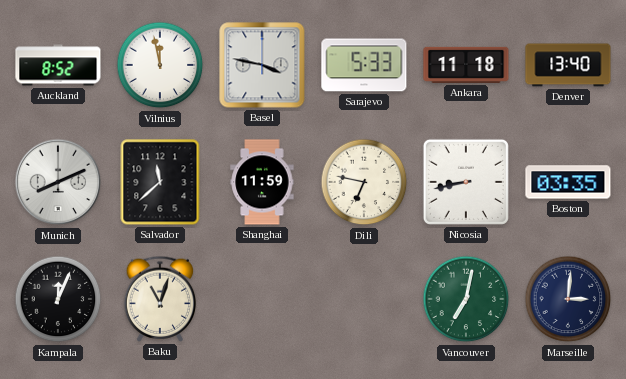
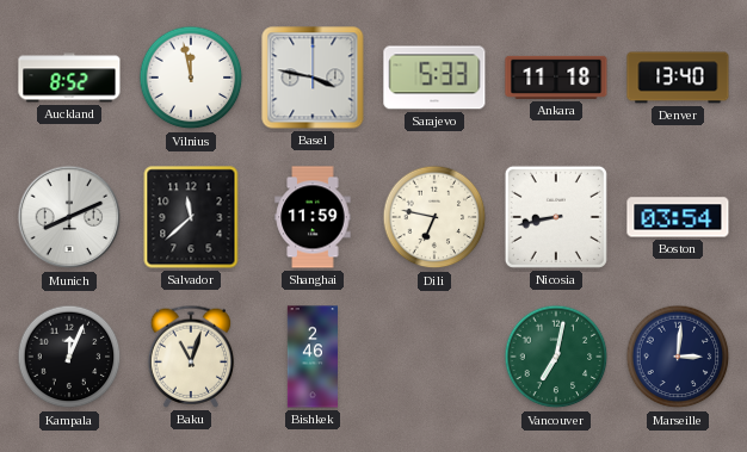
Boston: 03:35 -> 03:54
Bishkek: none -> 2:46
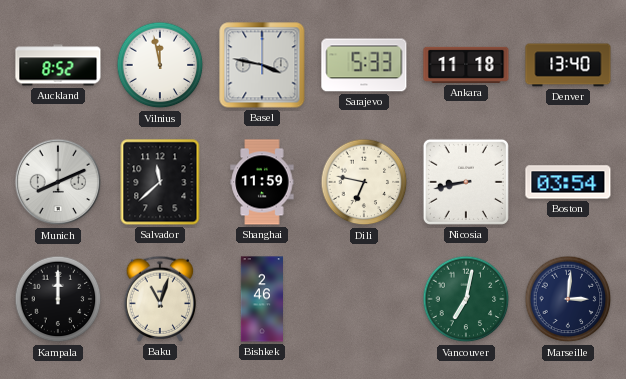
Kampala: 12:04 -> 12:00
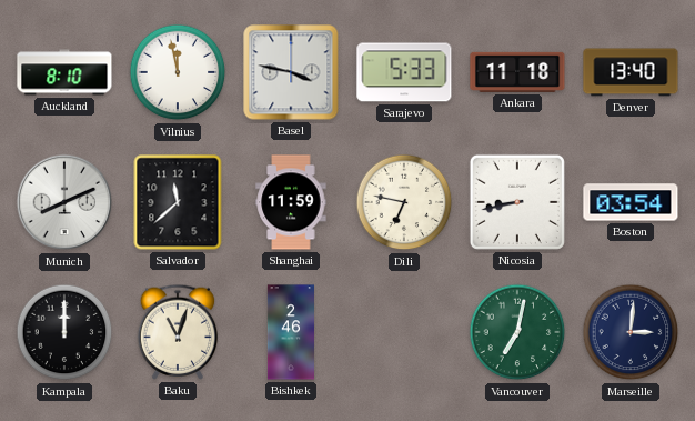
Auckland: 8:52 -> 8:10
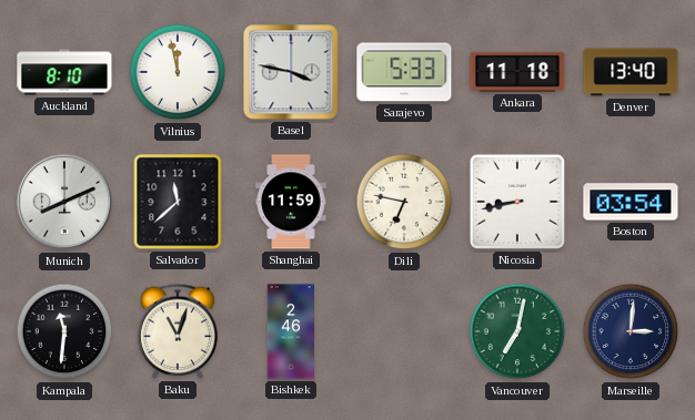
Kampala: 12:00 -> 11:31
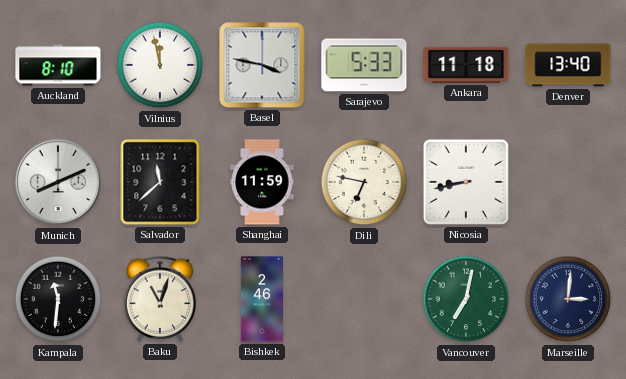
Boston: 03:54 -> none
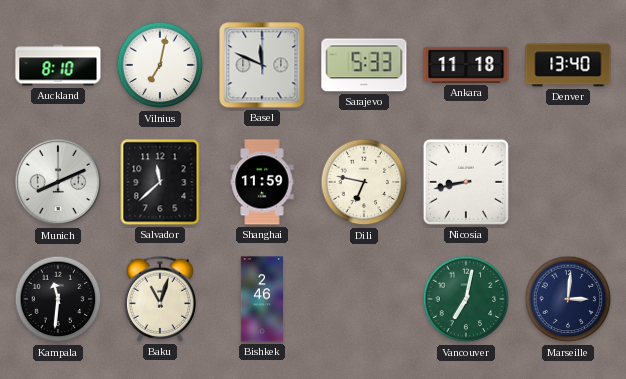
Vilnius: 11:58 -> 7:02
Basel: 3:47 -> 11:49
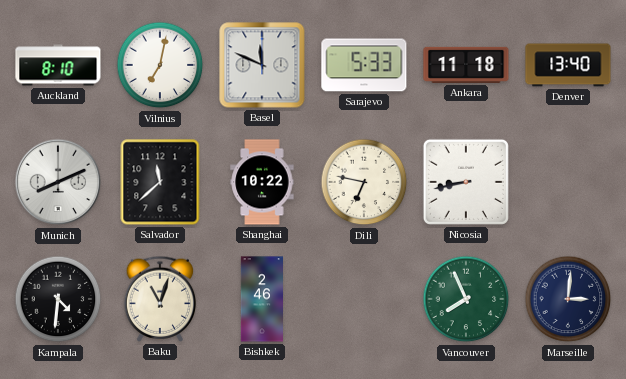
Shanghai: 11:59 -> 10:22
Kampala: 11:31 -> 4:31
Vancouver: 7:02 -> 7:56
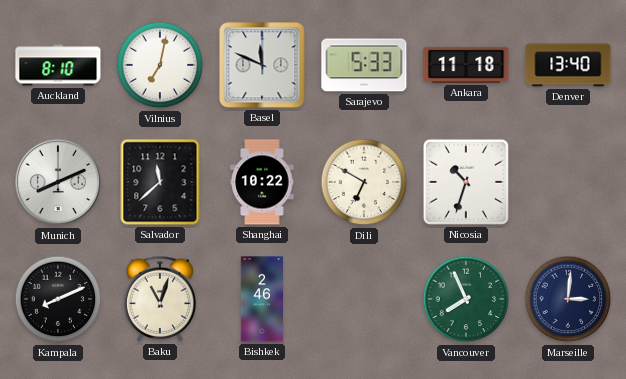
Dili: 6:47 -> 6:50
Nicosia: 8:43 -> 10:33
Kampala: 4:31 -> 8:11
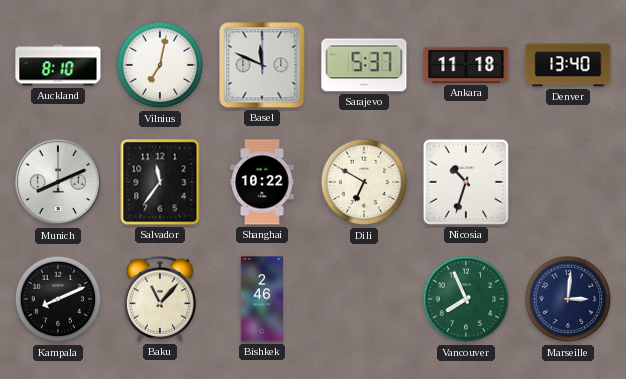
Sarajevo: 5:33 -> 5:37
Salvador: 11:38 -> 11:36
Baku: 11:03 -> 11:07
